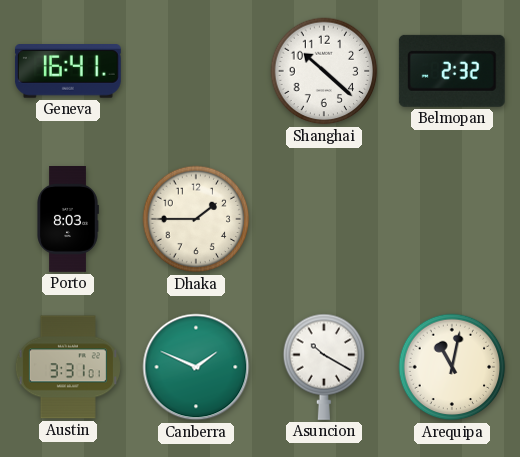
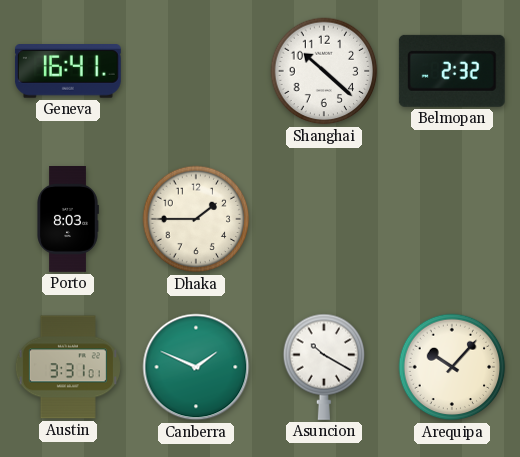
Arequipa: 11:02 -> 10:07
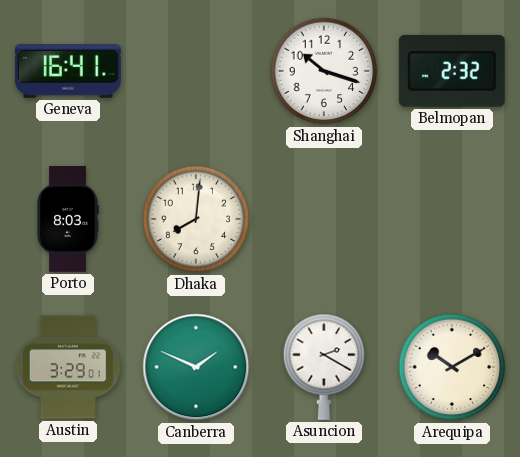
Shanghai: 10:22 -> 10:18
Dhaka: 1:45 -> 8:01
Austin: 3:31 -> 3:29
Asuncion: 10:20 -> 2:20
Arequipa: 10:07 -> 10:10
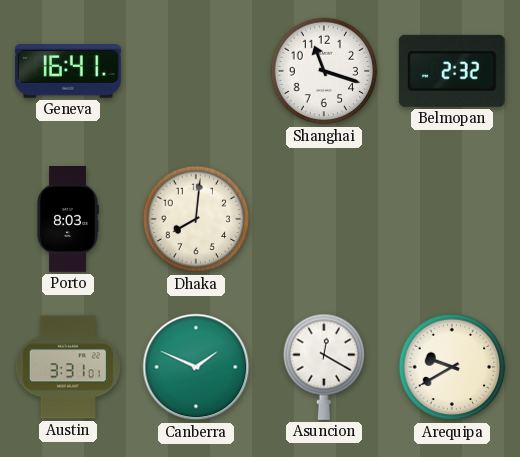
Shanghai: 10:18 -> 11:18
Austin: 3:29 -> 3:31
Asuncion: 2:20 -> 12:20
Arequipa: 10:10 -> 9:40
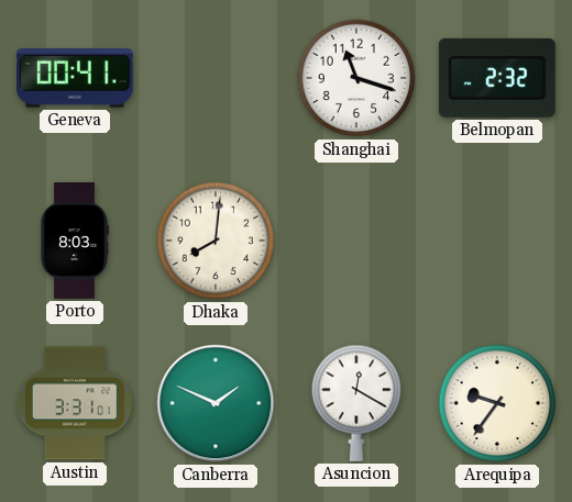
Geneva: 16:41 -> 00:41
Arequipa: 9:40 -> 9:36
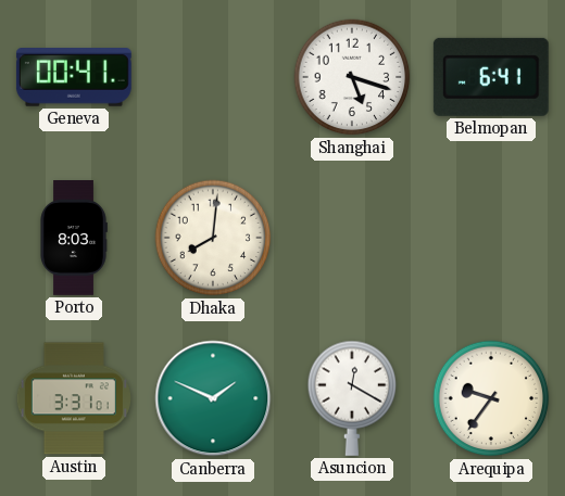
Shanghai: 11:18 -> 5:18
Belmopan: 2:32 -> 6:41
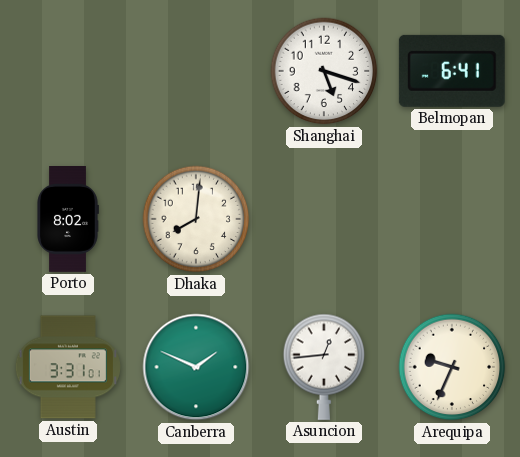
Geneva: 00:41 -> none
Porto: 8:03 -> 8:02
Asuncion: 12:20 -> 12:44
Arequipa: 9:36 -> 9:34
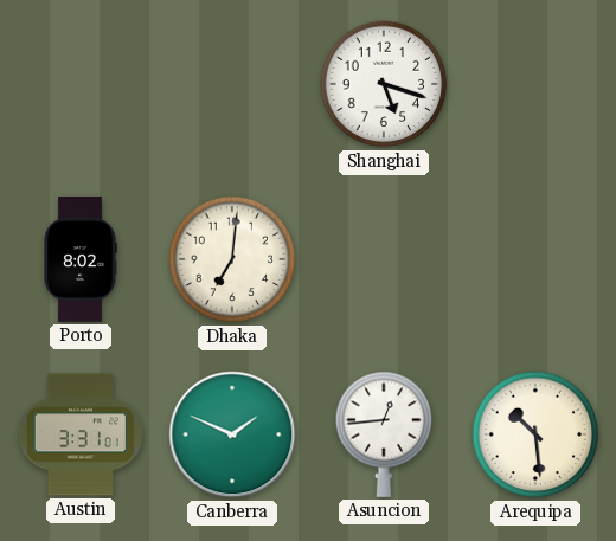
Belmopan: 6:41 -> none
Dhaka: 8:01 -> 7:01
Arequipa: 9:34 -> 10:29
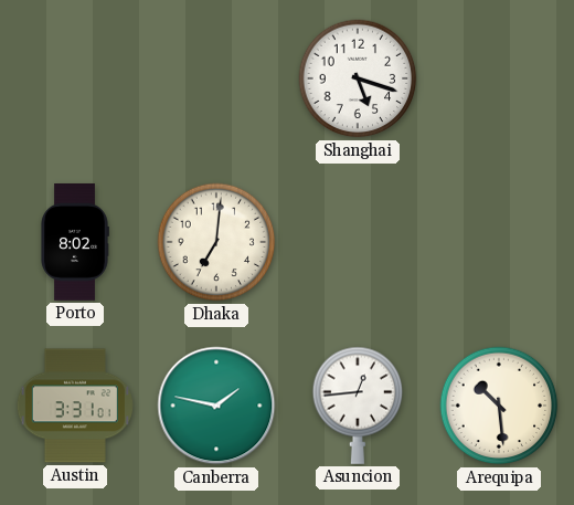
Canberra: 1:49 -> 1:47
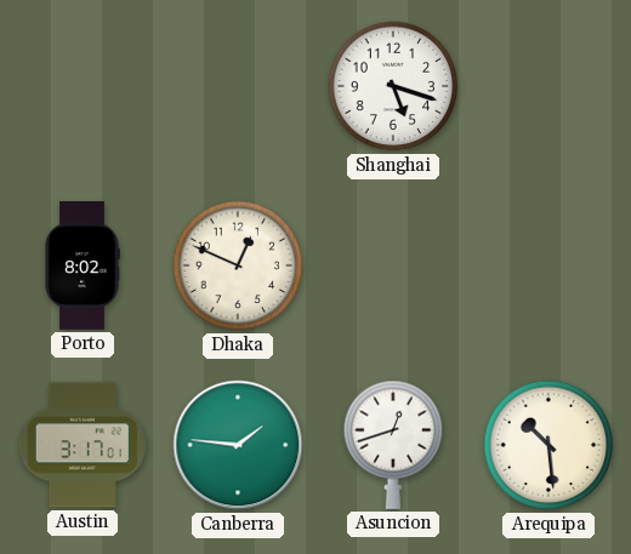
Dhaka: 7:01 -> 12:49
Austin: 3:31 -> 3:17
Canberra: 1:47 -> 1:46
Asuncion: 12:44 -> 12:42
